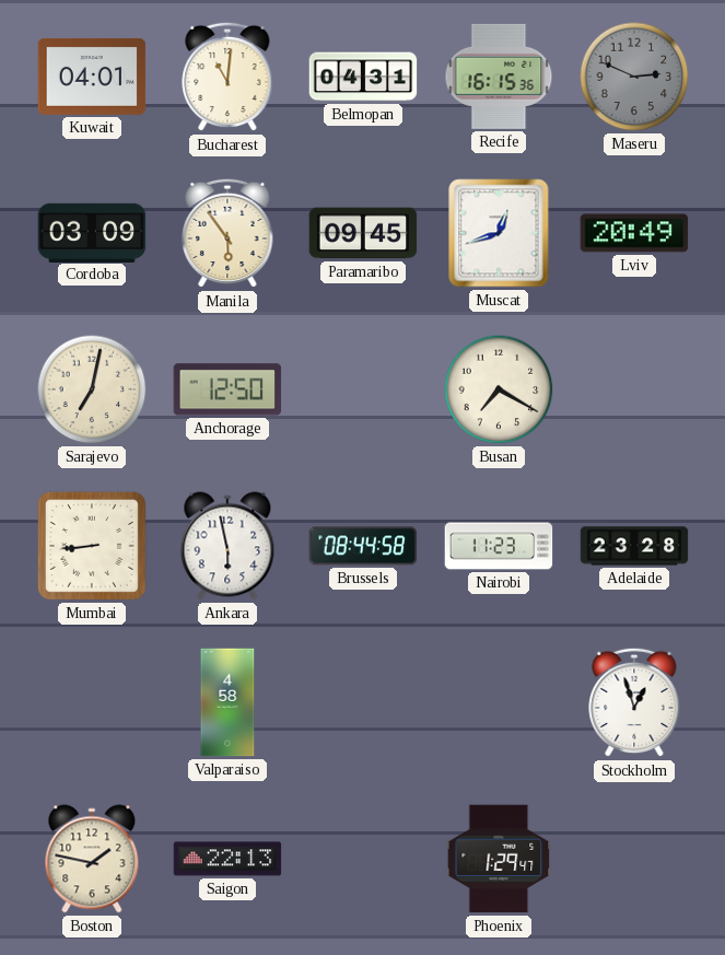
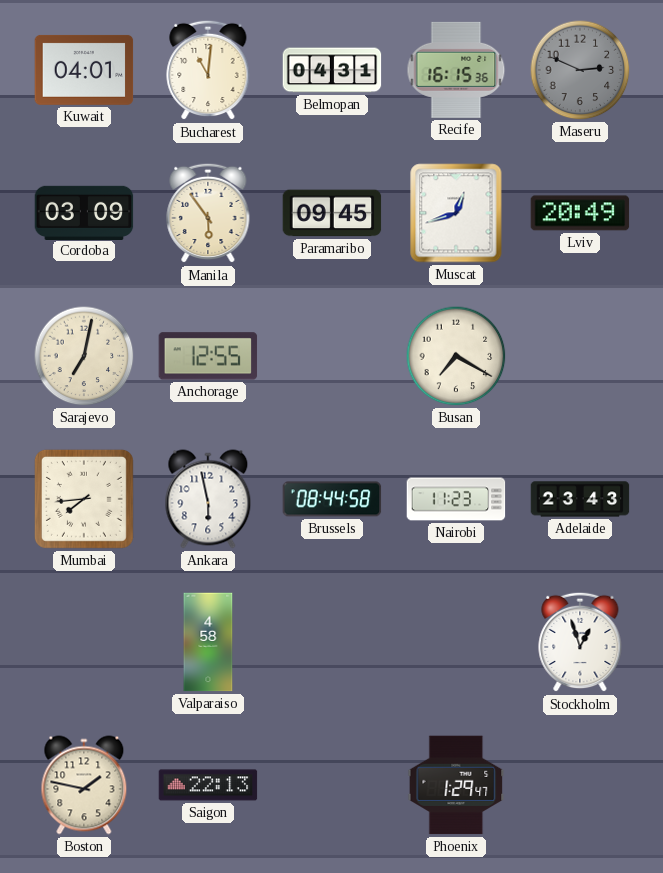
Anchorage: 12:50 -> 12:55
Mumbai: 8:44 -> 7:44
Adelaide: 23:28 -> 23:43
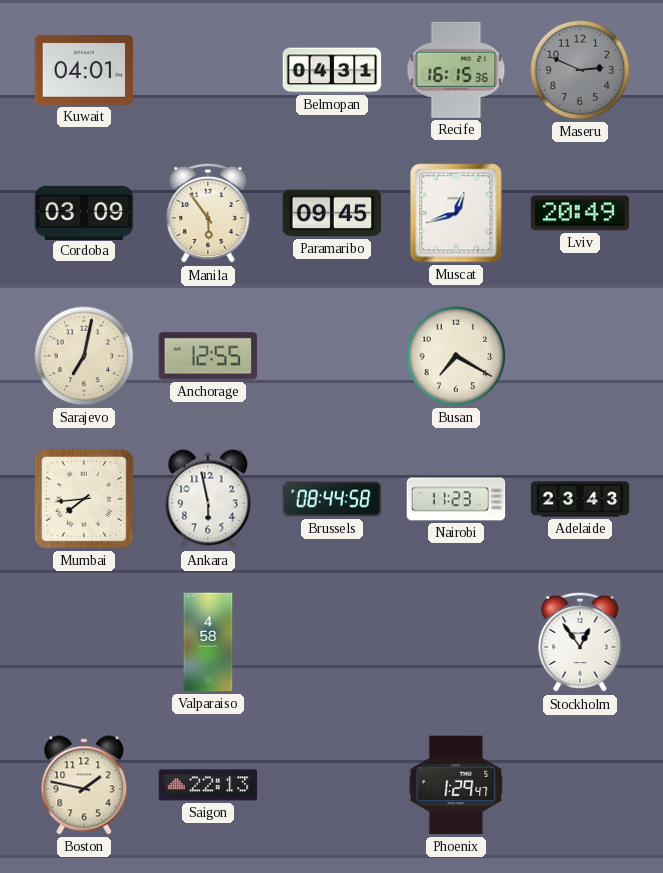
Bucharest: 11:01 -> none
Stockholm: 12:57 -> 12:54
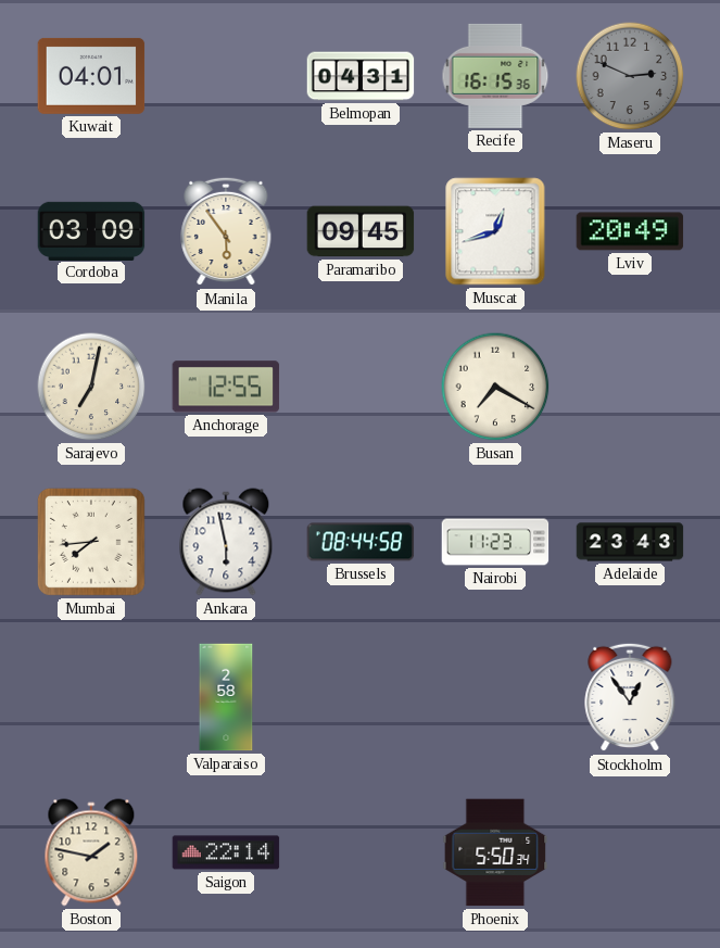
Valparaiso: 4:58 -> 2:58
Saigon: 22:13 -> 22:14
Phoenix: 1:29 -> 5:50
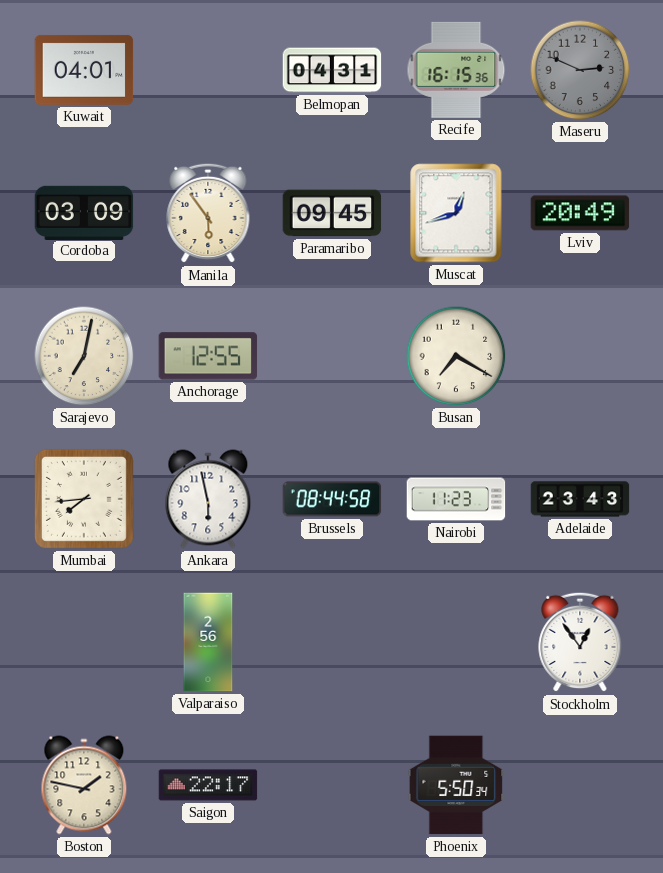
Valparaiso: 2:58 -> 2:56
Saigon: 22:14 -> 22:17
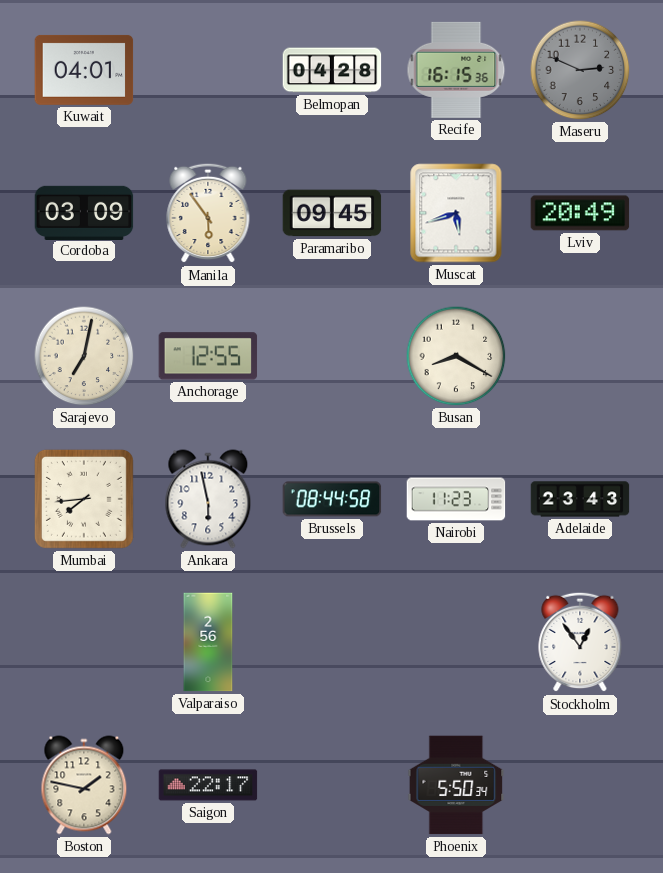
Belmopan: 04:31 -> 04:28
Muscat: 12:42 -> 5:42
Busan: 7:20 -> 8:20
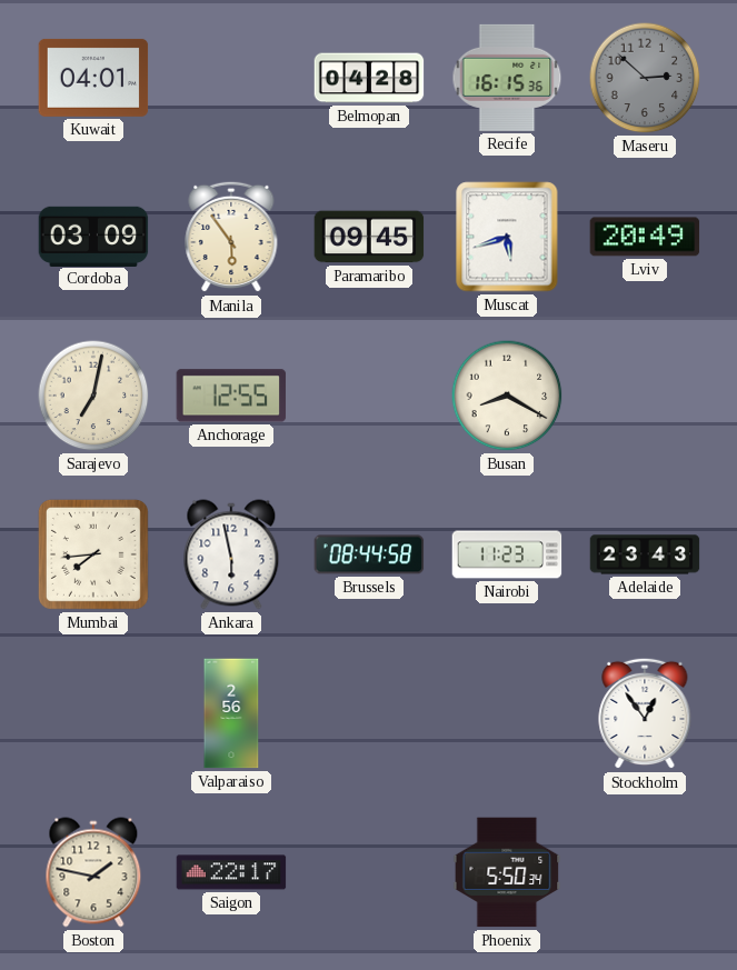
Maseru: 2:49 -> 2:52
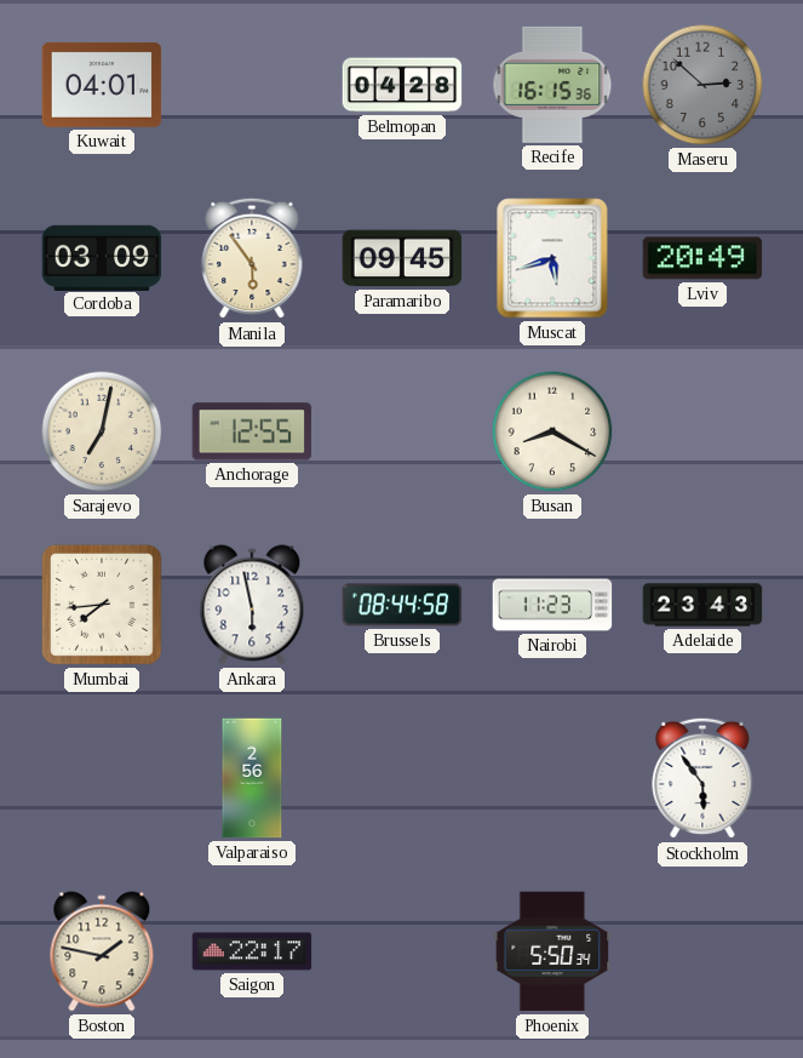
Stockholm: 12:54 -> 5:54
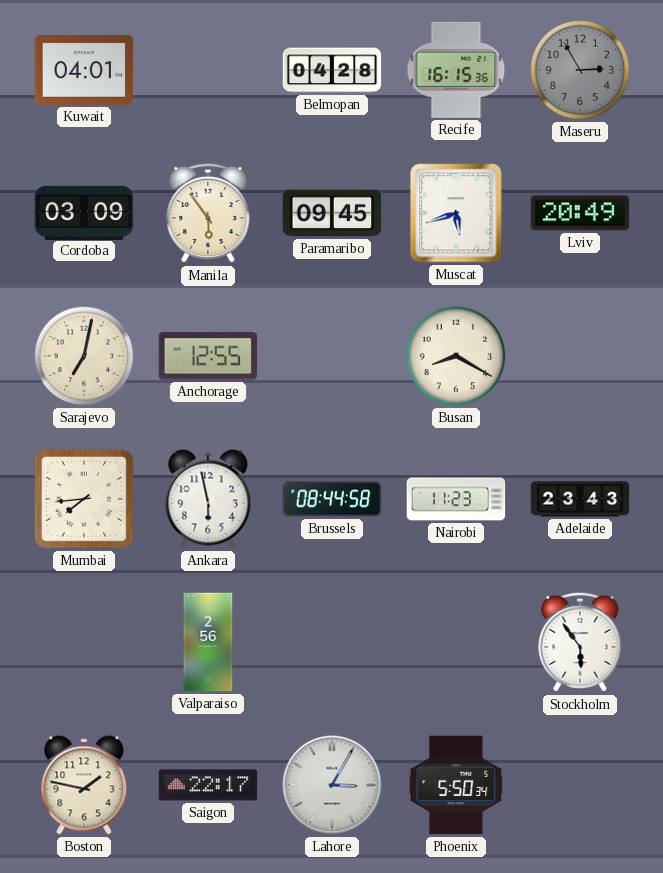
Maseru: 2:52 -> 2:55
Lahore: none -> 3:05
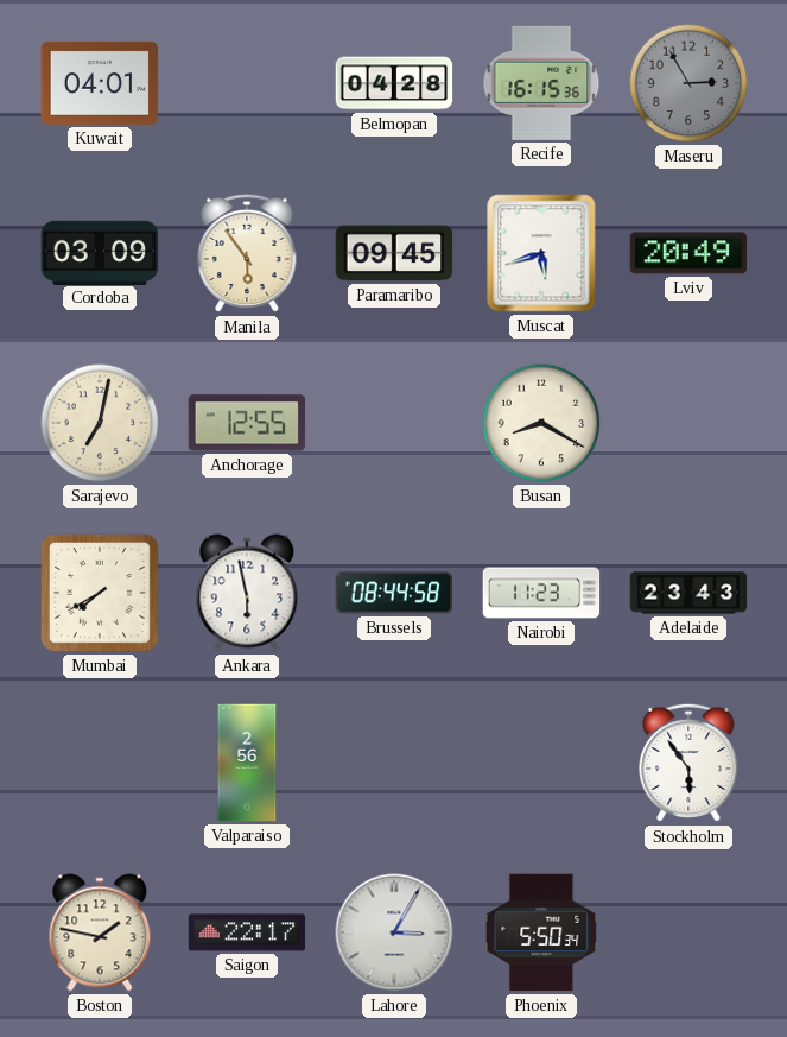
Mumbai: 7:44 -> 7:40
